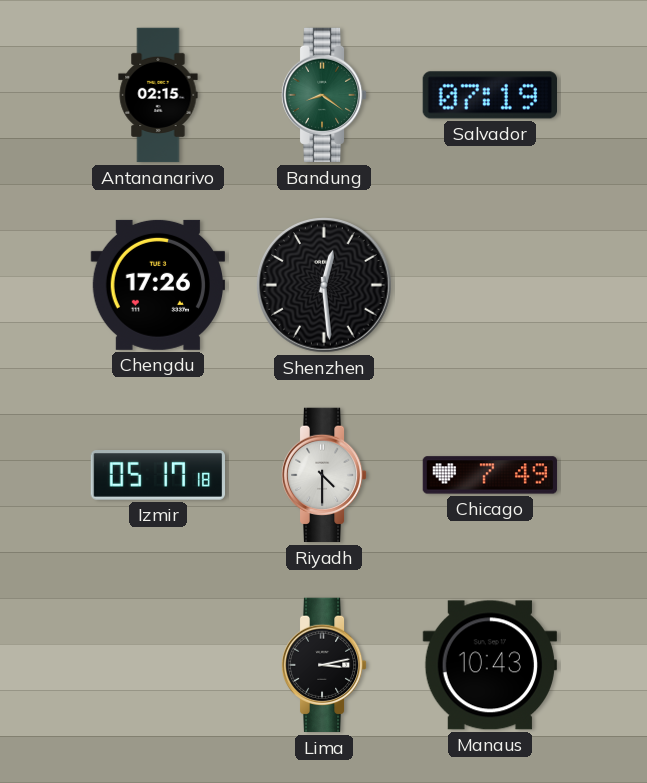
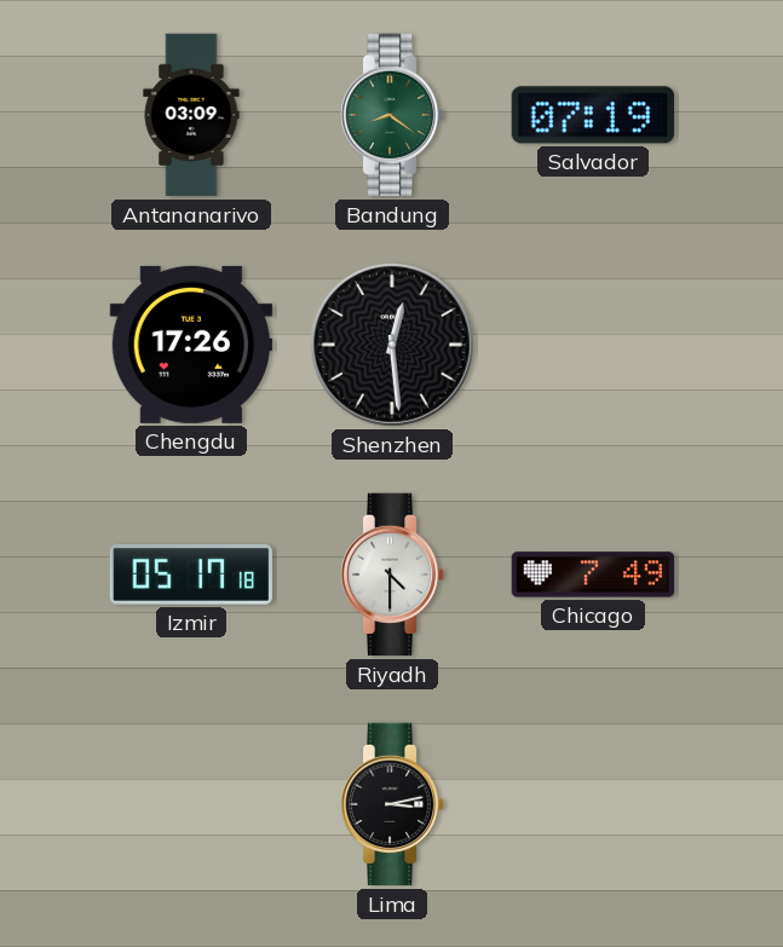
Antananarivo: 02:15 -> 03:09
Manaus: 10:43 -> none
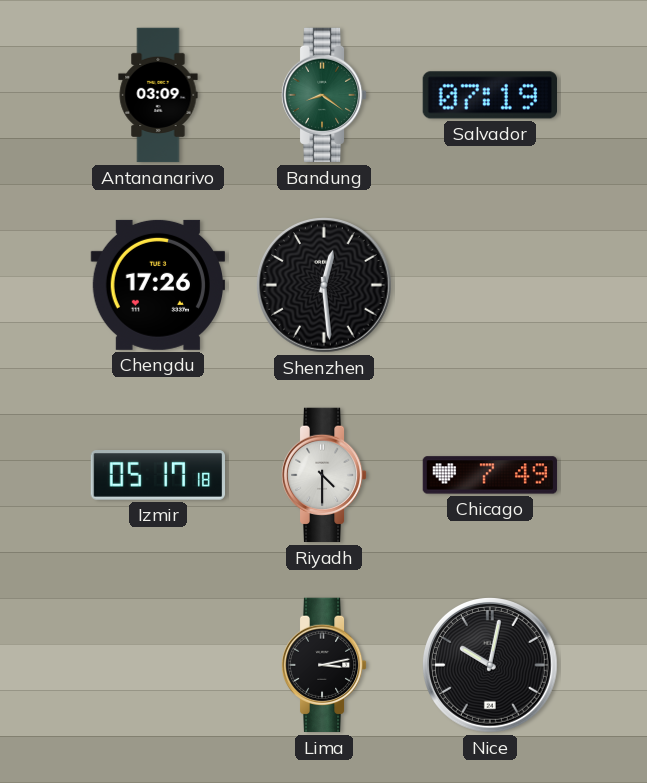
Nice: none -> 10:02
